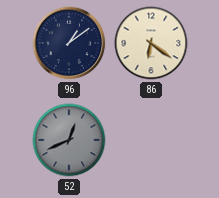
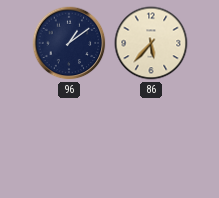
86: 6:21 -> 5:37
52: 12:41 -> none
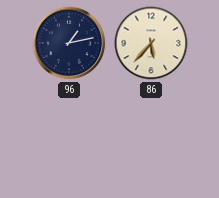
96: 1:09 -> 1:13
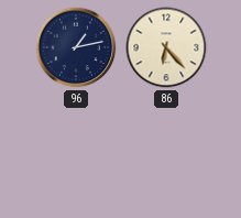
86: 5:37 -> 6:23
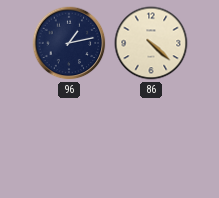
86: 6:23 -> 4:22
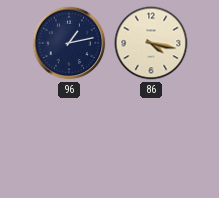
86: 4:22 -> 4:17
